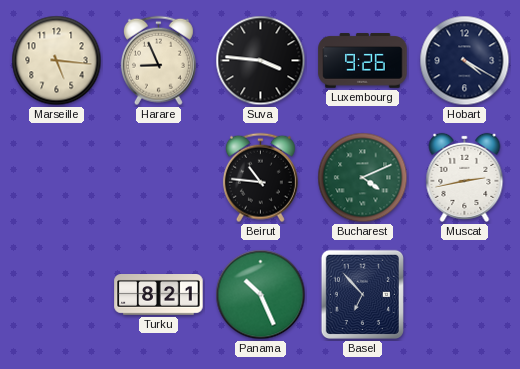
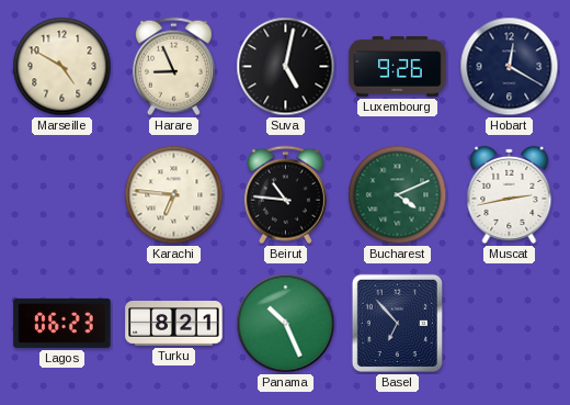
Marseille: 5:16 -> 4:50
Suva: 3:46 -> 5:02
Hobart: 4:20 -> 12:20
Karachi: none -> 6:46
Lagos: none -> 06:23
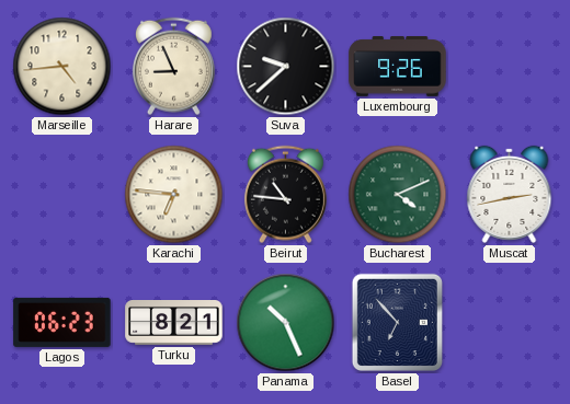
Marseille: 4:50 -> 4:44
Suva: 5:02 -> 9:38
Hobart: 12:20 -> none
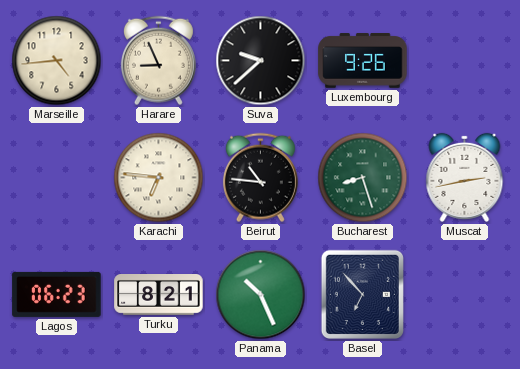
Bucharest: 4:11 -> 8:27
